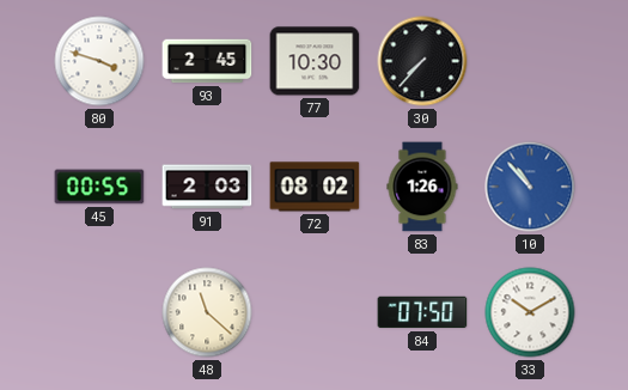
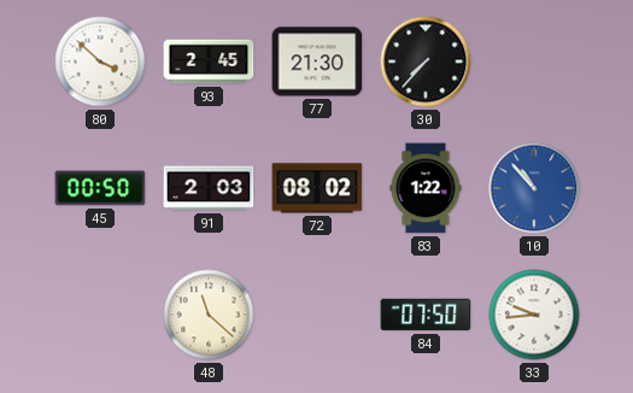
80: 3:48 -> 3:52
77: 10:30 -> 21:30
45: 00:55 -> 00:50
83: 1:26 -> 1:22
33: 10:10 -> 9:44
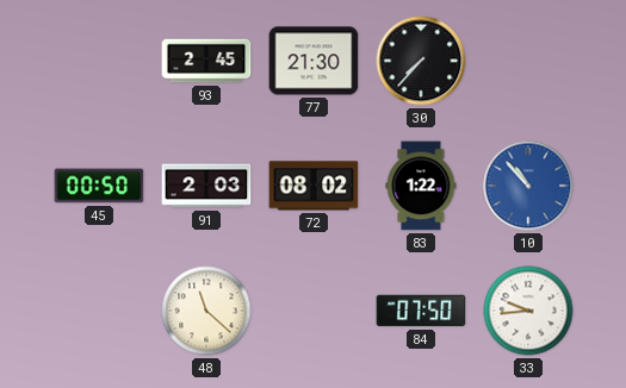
80: 3:52 -> none
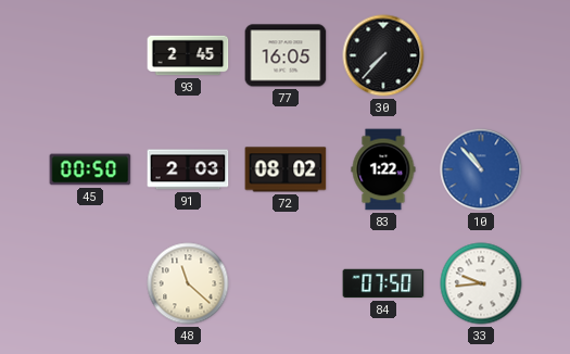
77: 21:30 -> 16:05
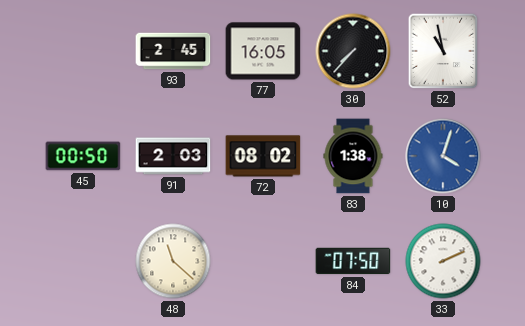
52: none -> 10:58
83: 1:22 -> 1:38
10: 10:53 -> 4:03
33: 9:44 -> 2:11
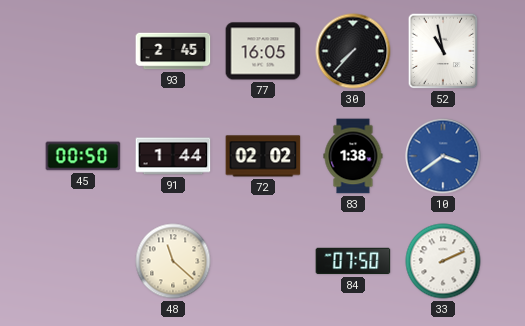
91: 2:03 -> 1:44
72: 08:02 -> 02:02
10: 4:03 -> 3:39
